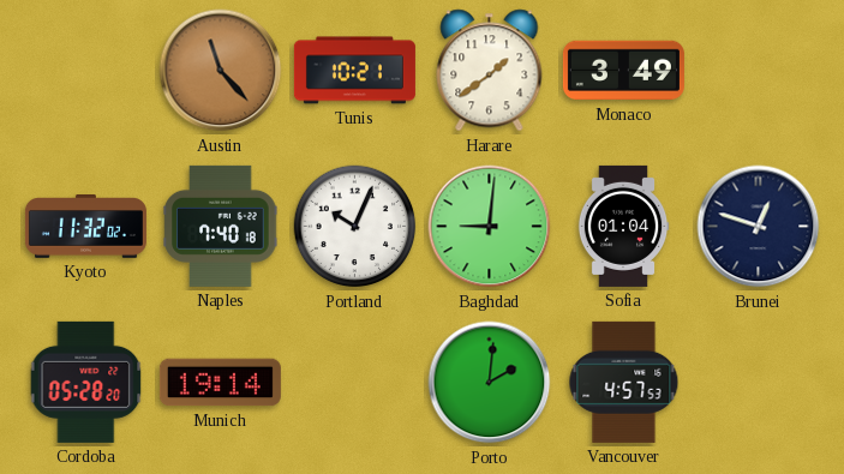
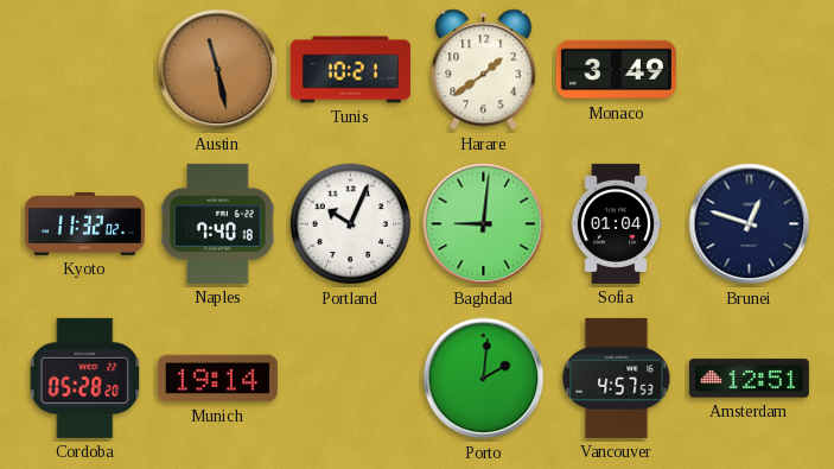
Austin: 11:23 -> 11:28
Amsterdam: none -> 12:51
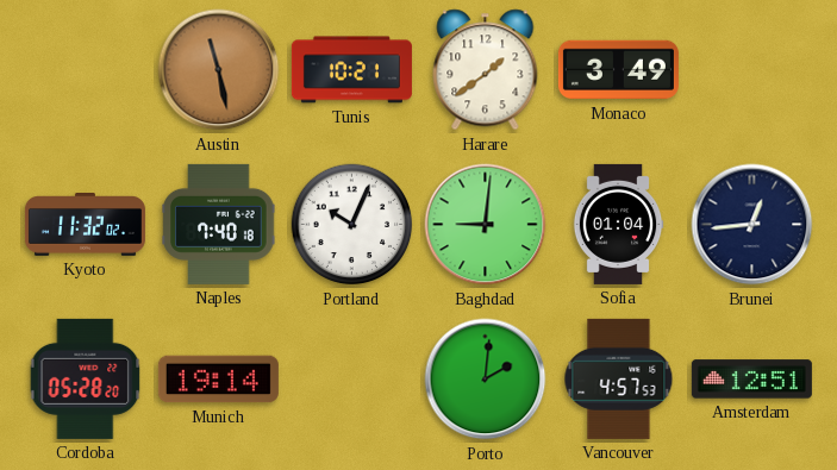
Brunei: 12:48 -> 12:44
